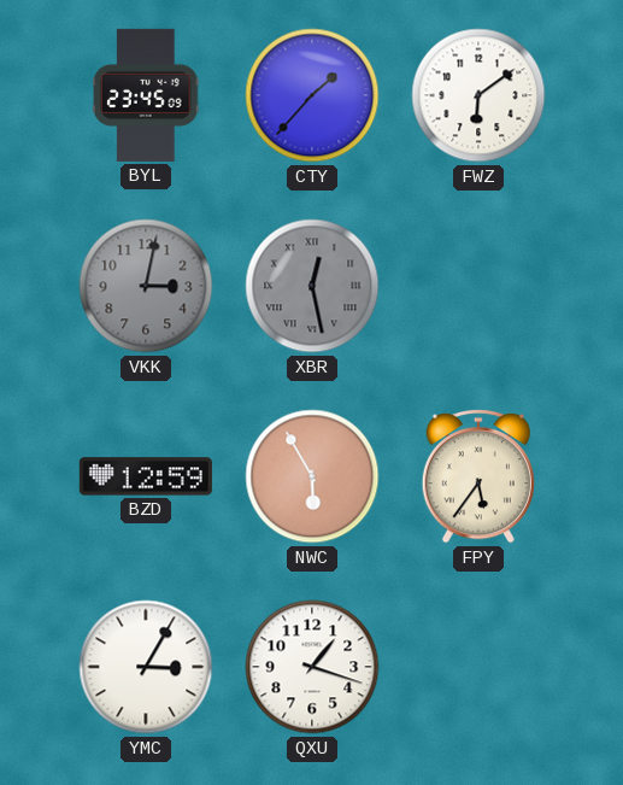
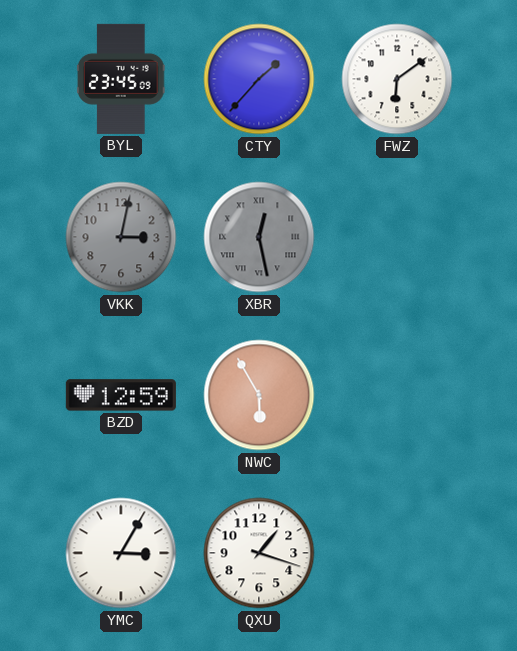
FPY: 5:36 -> none
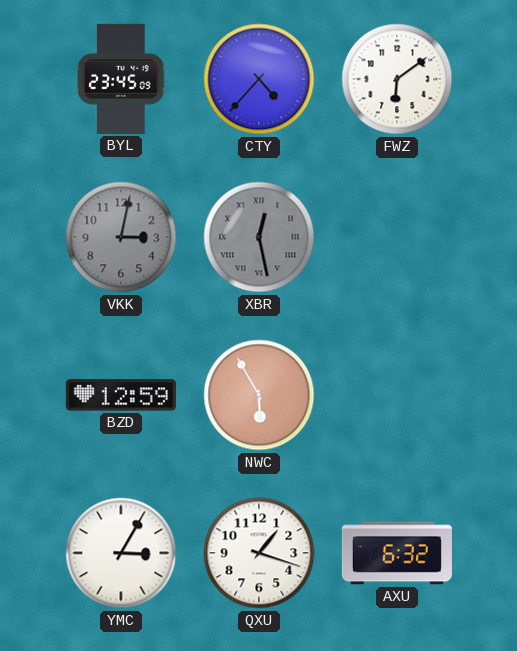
CTY: 1:37 -> 4:37
AXU: none -> 6:32
